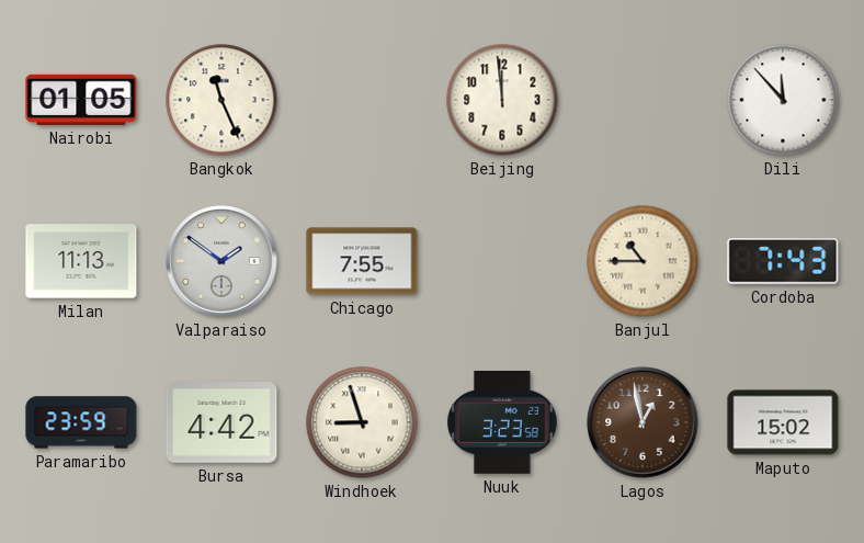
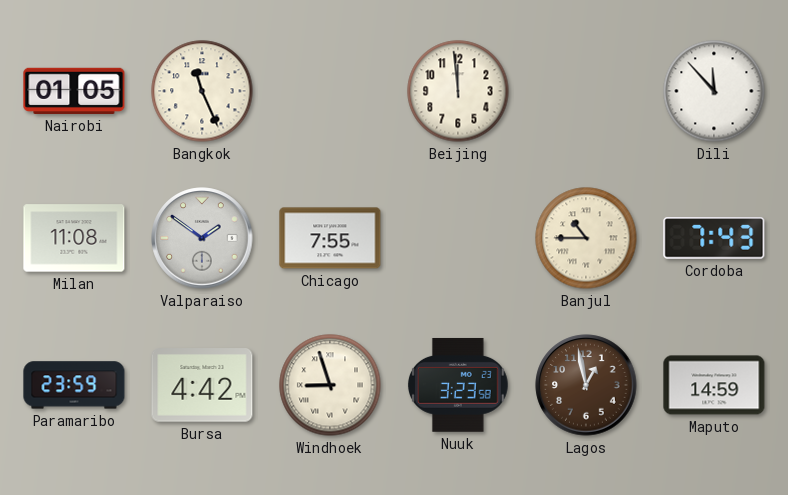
Milan: 11:13 -> 11:08
Maputo: 15:02 -> 14:59
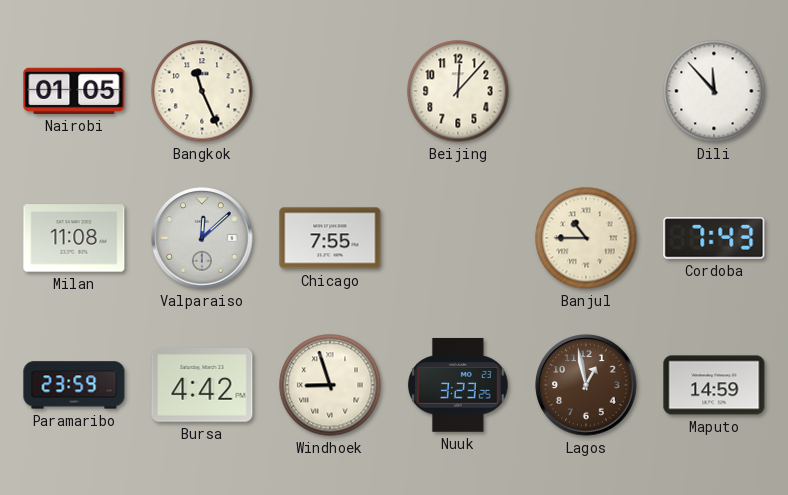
Beijing: 11:59 -> 12:07
Valparaiso: 1:51 -> 12:08
Nuuk: 3:23:58 -> 3:23:25
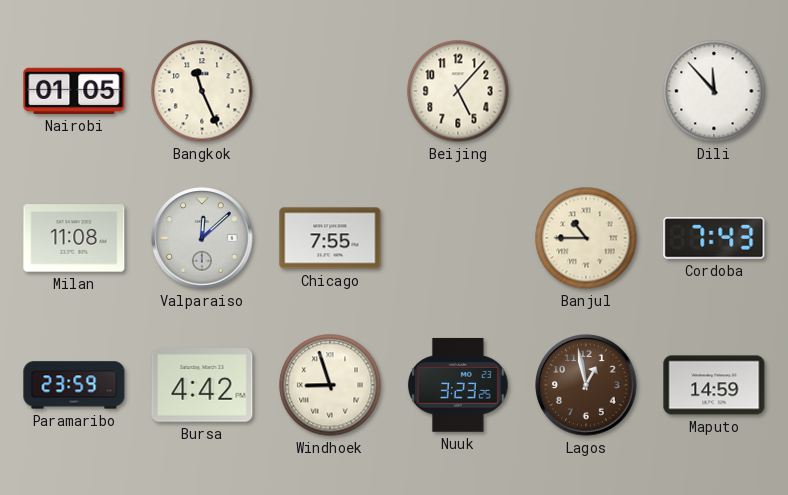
Beijing: 12:07 -> 5:07
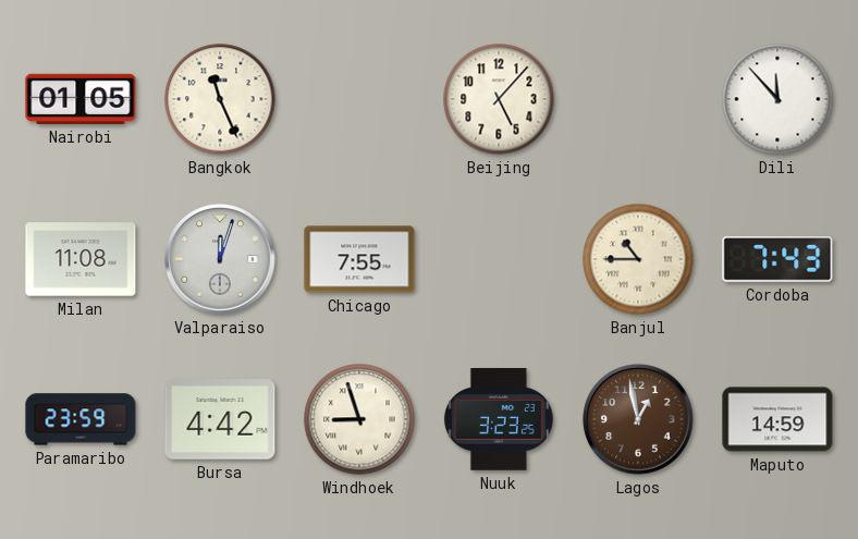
Valparaiso: 12:08 -> 12:03
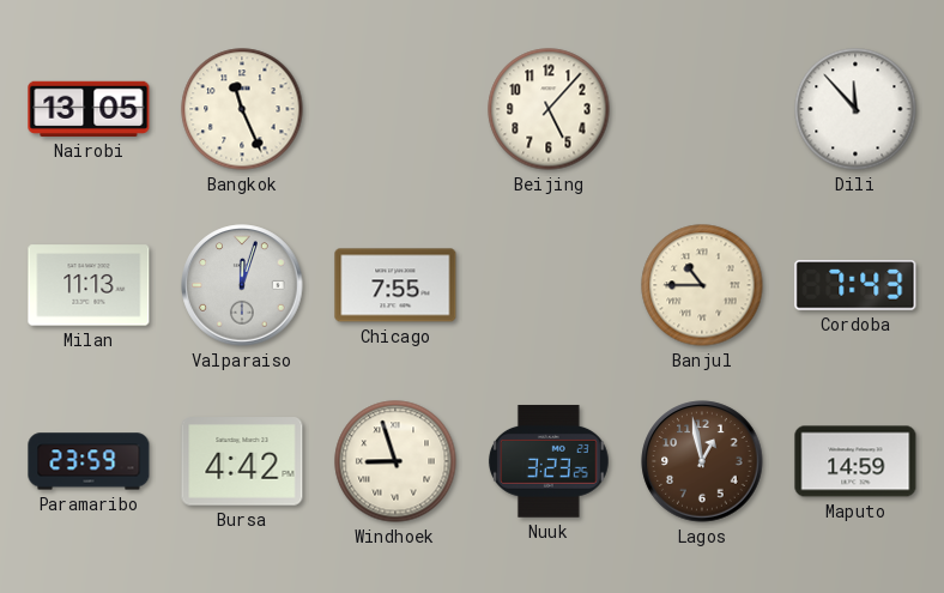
Nairobi: 01:05 -> 13:05
Milan: 11:08 -> 11:13
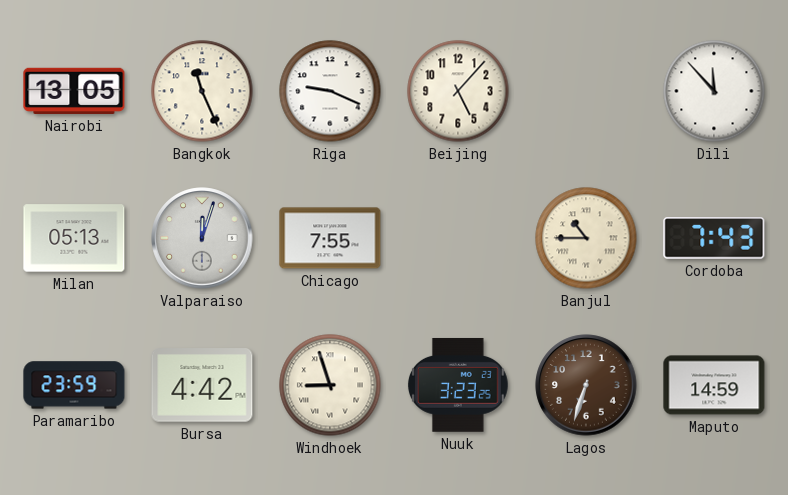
Riga: none -> 9:19
Milan: 11:13 -> 05:13
Lagos: 12:58 -> 6:33
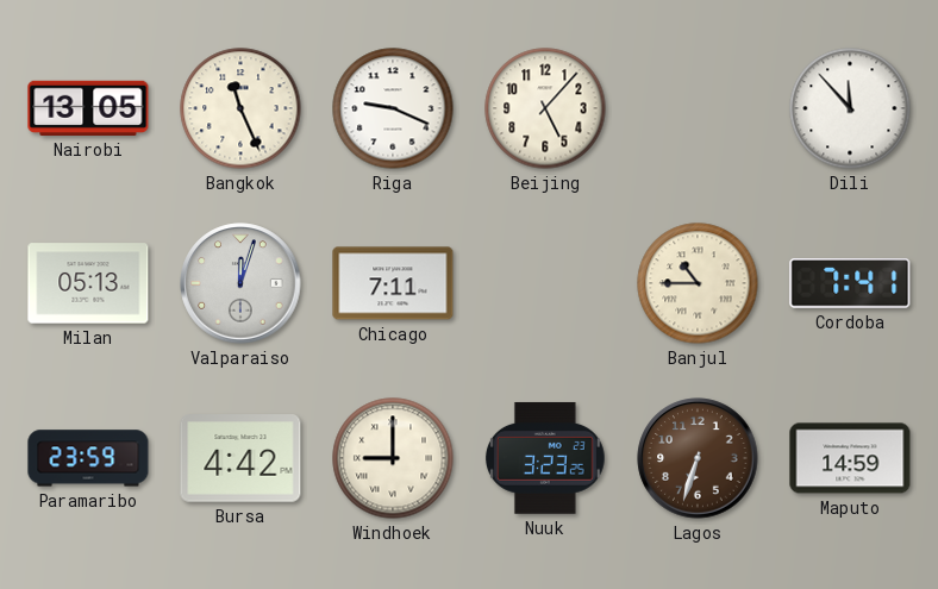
Chicago: 7:55 -> 7:11
Cordoba: 7:43 -> 7:41
Windhoek: 8:57 -> 9:00
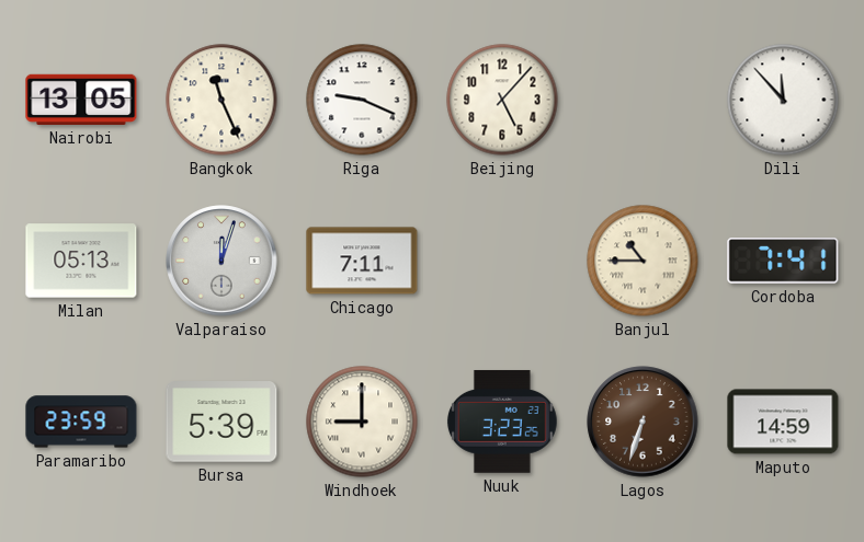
Bursa: 4:42 -> 5:39
